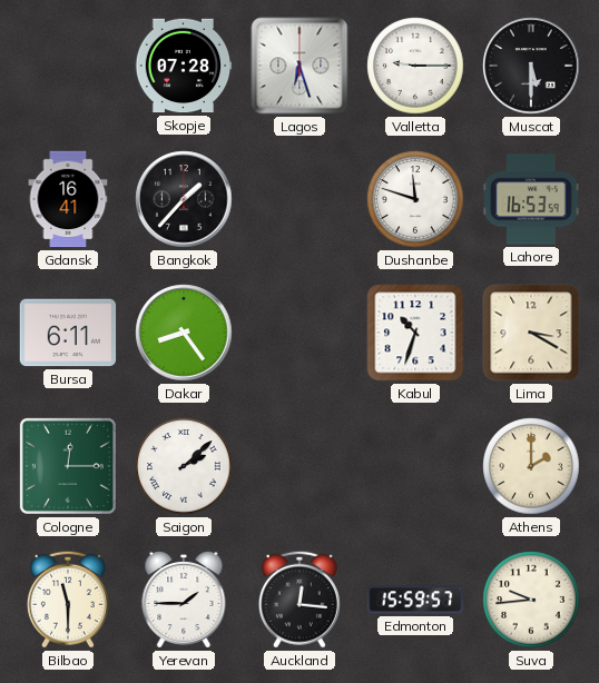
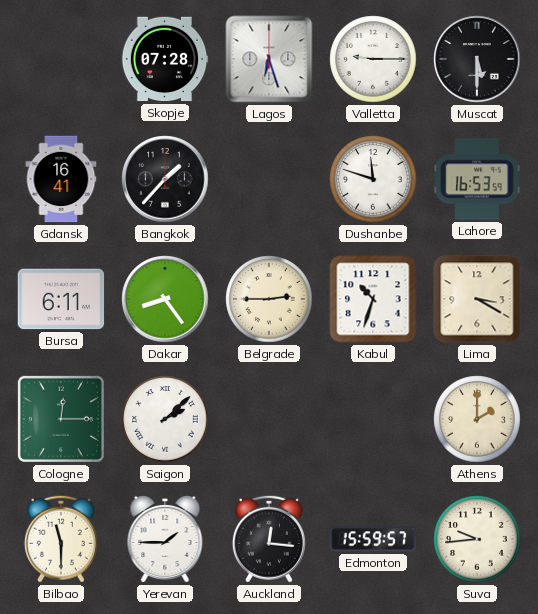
Belgrade: none -> 2:45
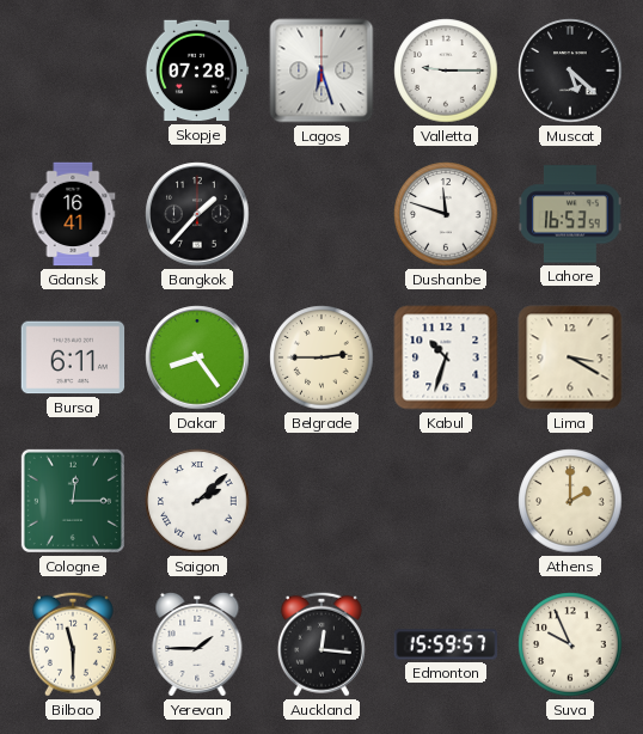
Muscat: 5:30 -> 5:22
Suva: 9:44 -> 9:56
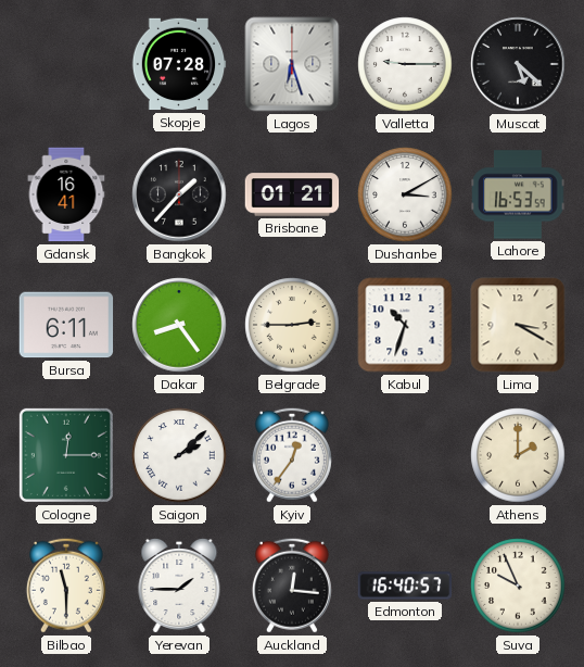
Brisbane: none -> 01:21
Dushanbe: 11:48 -> 3:10
Kyiv: none -> 12:36
Edmonton: 15:59 -> 16:40
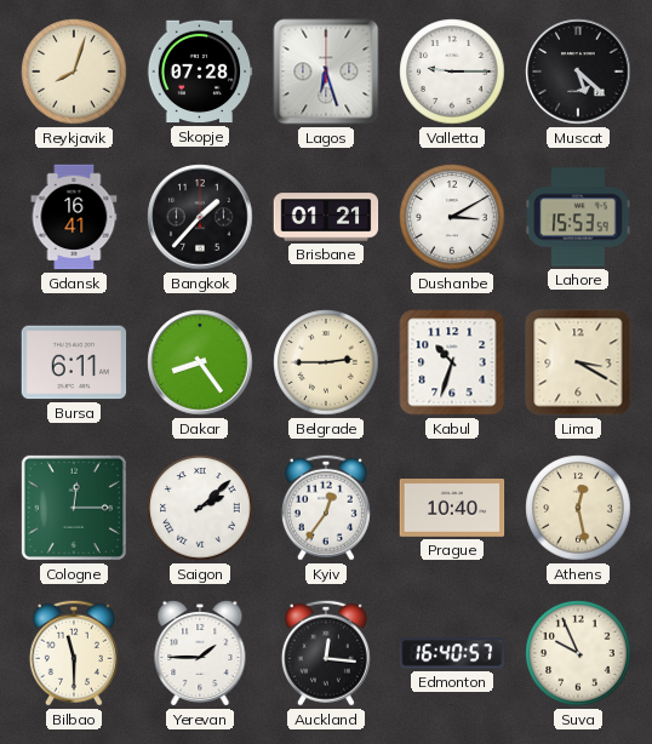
Reykjavik: none -> 8:03
Lahore: 16:53 -> 15:53
Prague: none -> 10:40
Athens: 2:00 -> 12:28
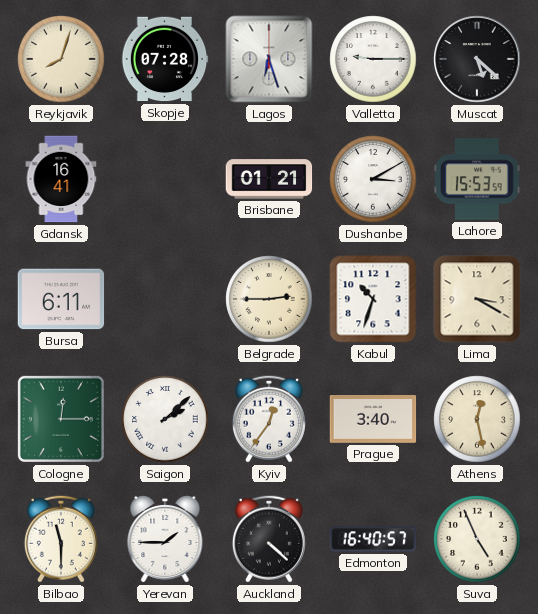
Bangkok: 1:37 -> none
Dakar: 8:24 -> none
Prague: 10:40 -> 3:40
Auckland: 12:16 -> 4:22
Suva: 9:56 -> 4:56
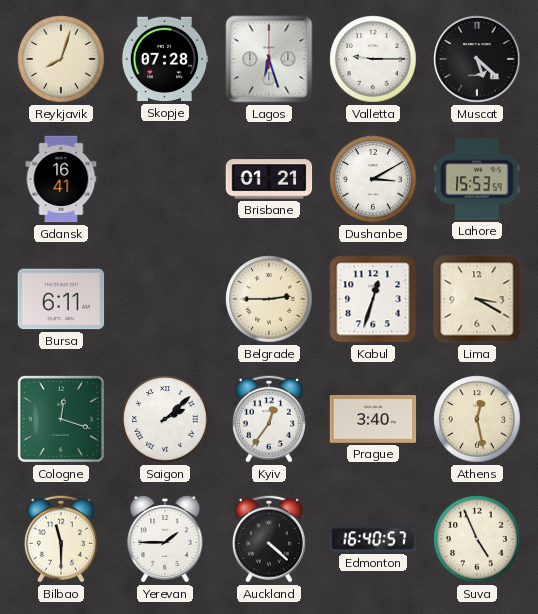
Kabul: 10:33 -> 12:33
Cologne: 12:15 -> 12:18
